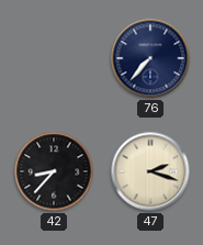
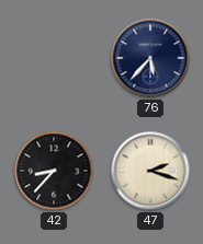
76: 7:37 -> 5:37
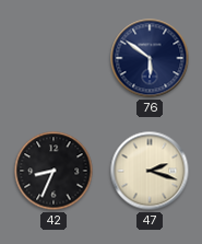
76: 5:37 -> 5:51
42: 8:37 -> 8:34
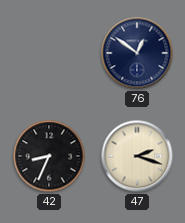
76: 5:51 -> 12:51
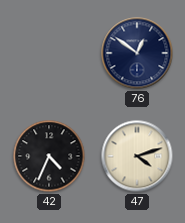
42: 8:34 -> 4:34
47: 2:18 -> 4:12
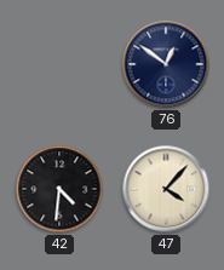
42: 4:34 -> 4:31
47: 4:12 -> 4:07
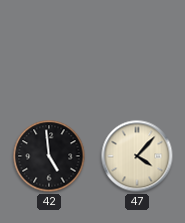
76: 12:51 -> none
42: 4:31 -> 4:59
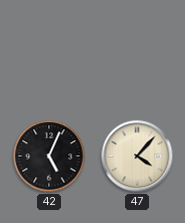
42: 4:59 -> 5:04
